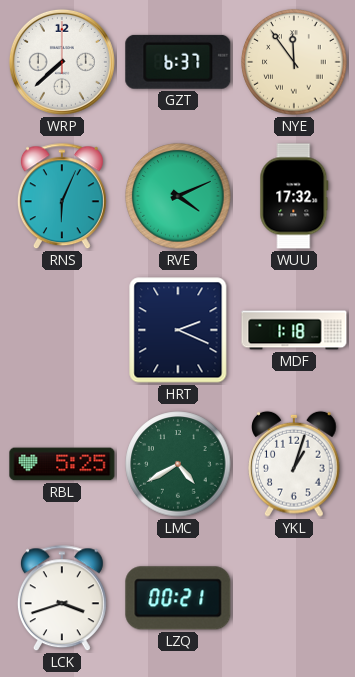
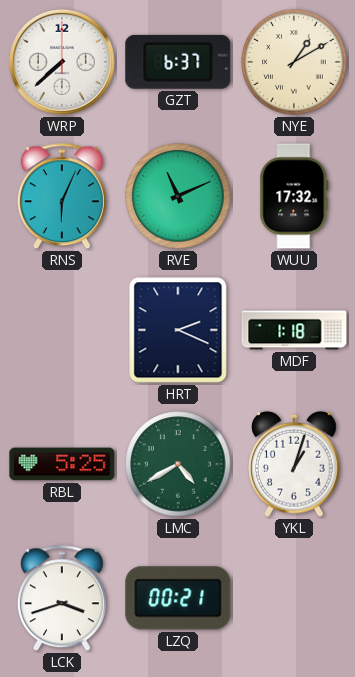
NYE: 11:54 -> 1:10
RVE: 4:11 -> 11:11
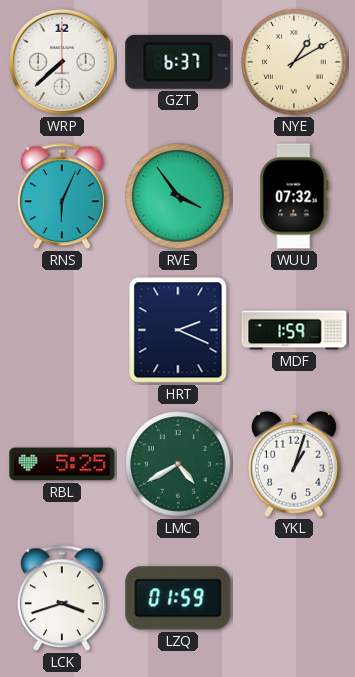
RVE: 11:11 -> 3:54
WUU: 17:32 -> 07:32
MDF: 1:18 -> 1:59
LZQ: 00:21 -> 01:59
